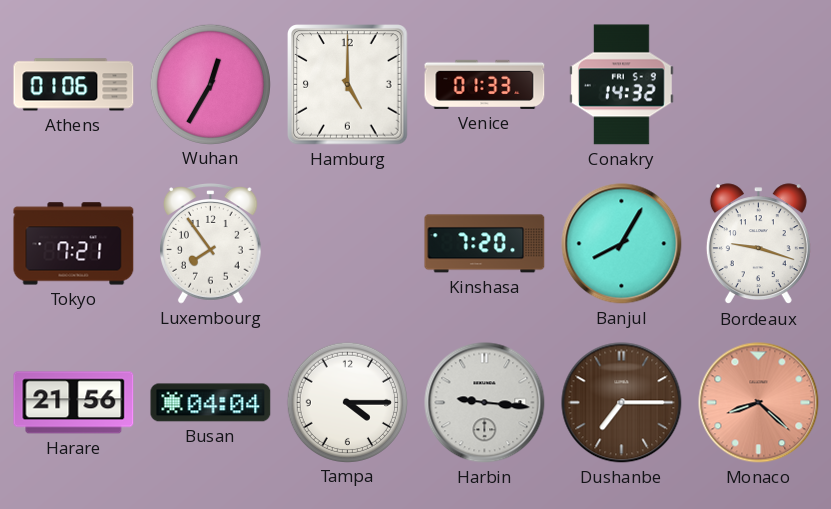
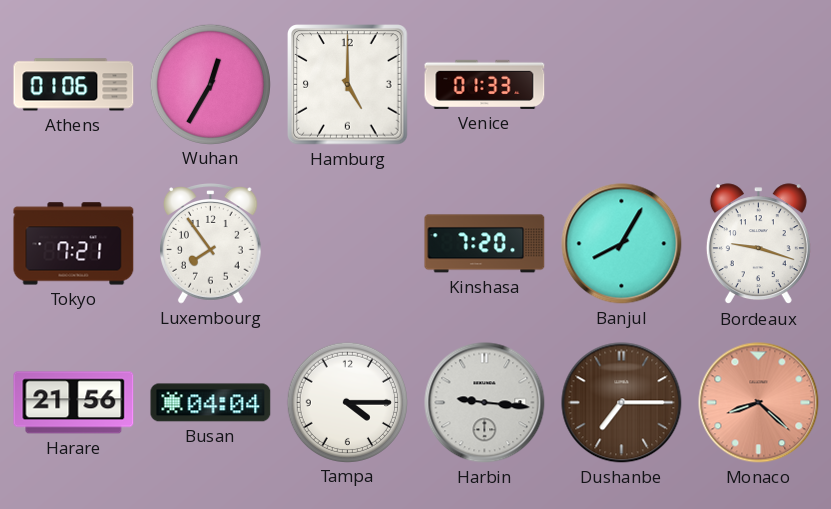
Conakry: 14:32 -> none
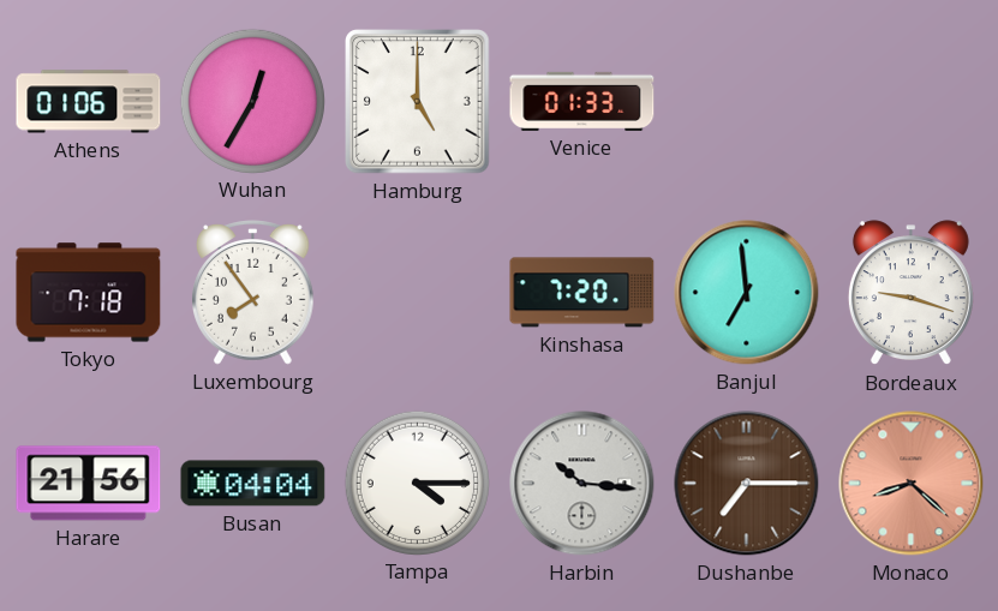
Tokyo: 7:21 -> 7:18
Banjul: 8:05 -> 6:59
Harbin: 9:16 -> 10:16
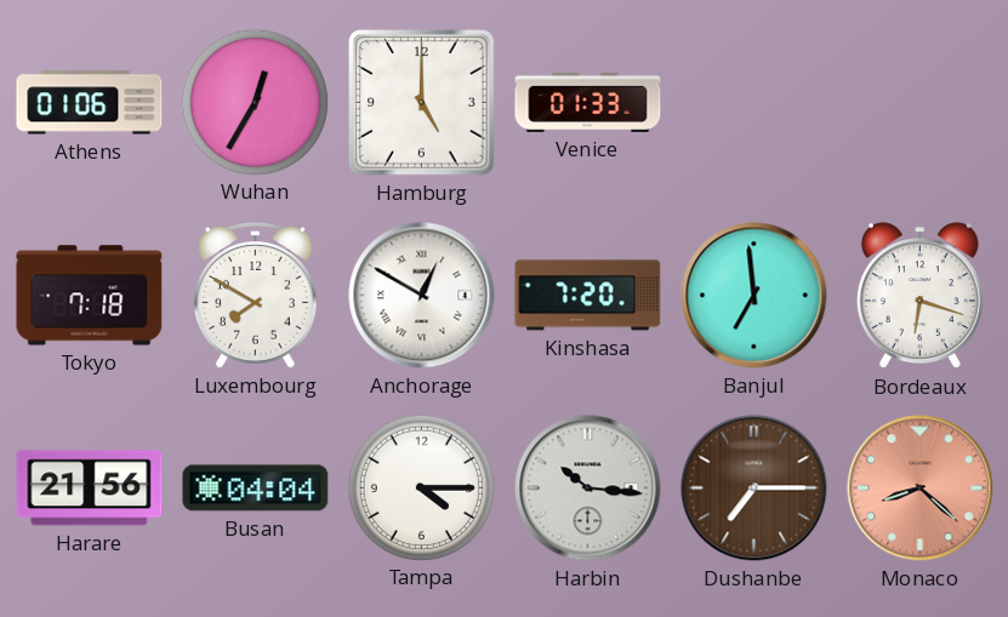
Luxembourg: 7:54 -> 7:50
Anchorage: none -> 12:50
Bordeaux: 9:18 -> 6:18
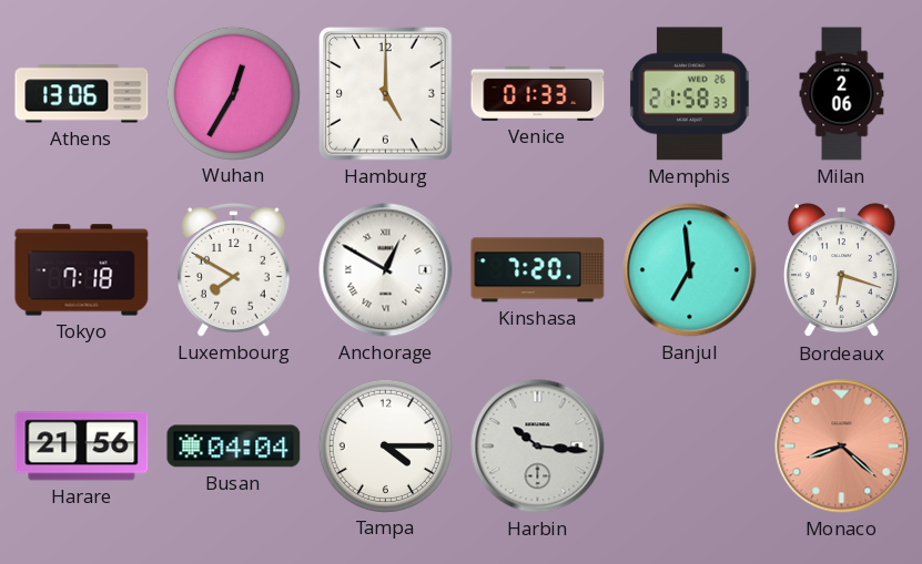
Athens: 01:06 -> 13:06
Memphis: none -> 21:58
Milan: none -> 2:06
Dushanbe: 7:15 -> none
